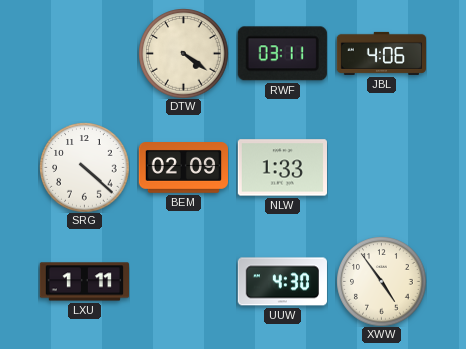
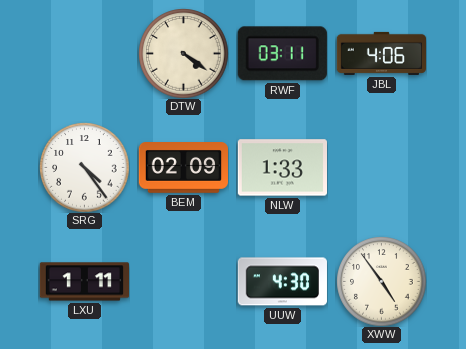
SRG: 4:22 -> 4:24
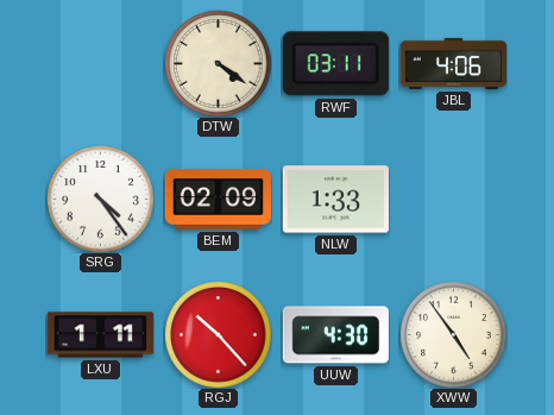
RGJ: none -> 10:23
